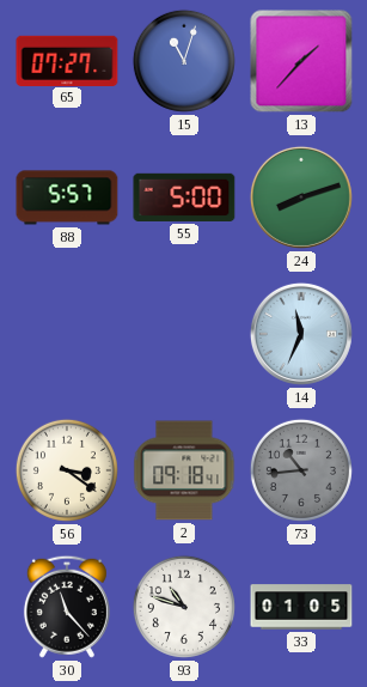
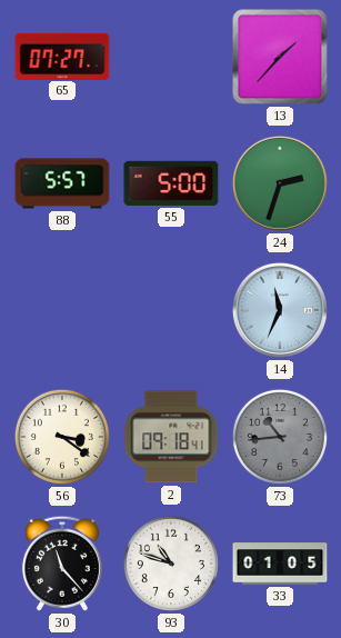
15: 11:03 -> none
24: 8:12 -> 2:33
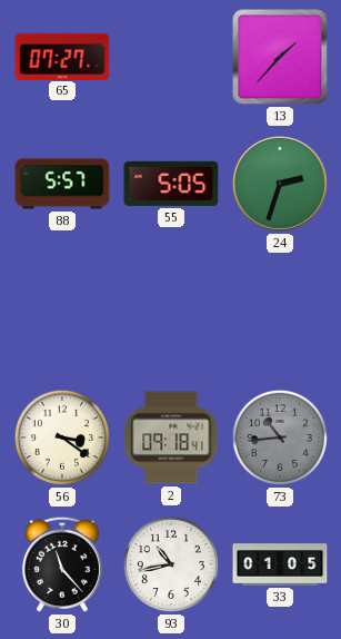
55: 5:00 -> 5:05
14: 11:34 -> none
93: 10:48 -> 10:43
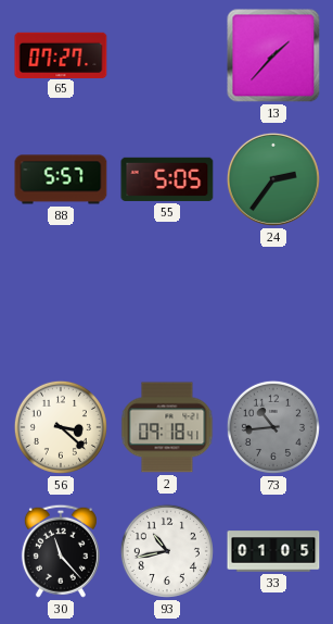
24: 2:33 -> 2:36
56: 3:21 -> 3:22
